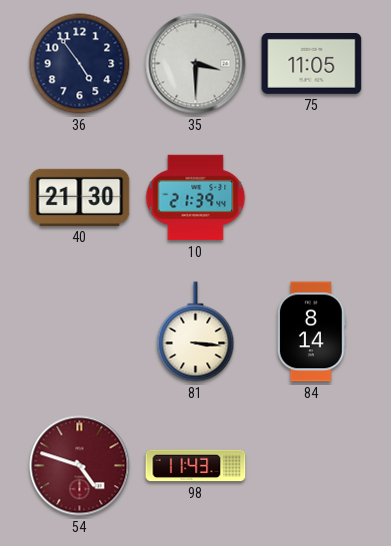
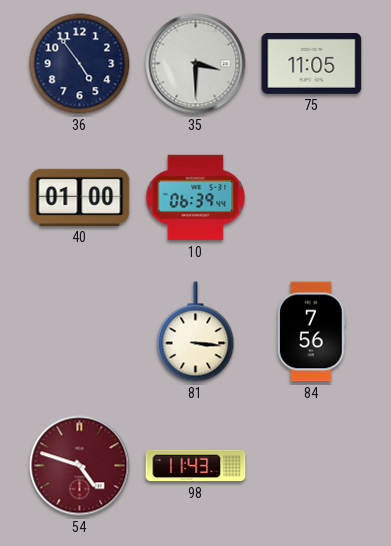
40: 21:30 -> 01:00
10: 21:39 -> 06:39
84: 8:14 -> 7:56
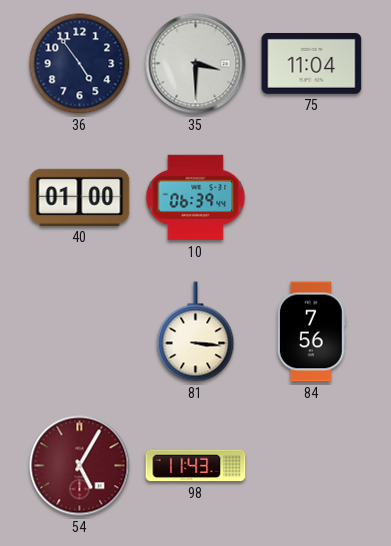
75: 11:05 -> 11:04
54: 4:48 -> 5:05
